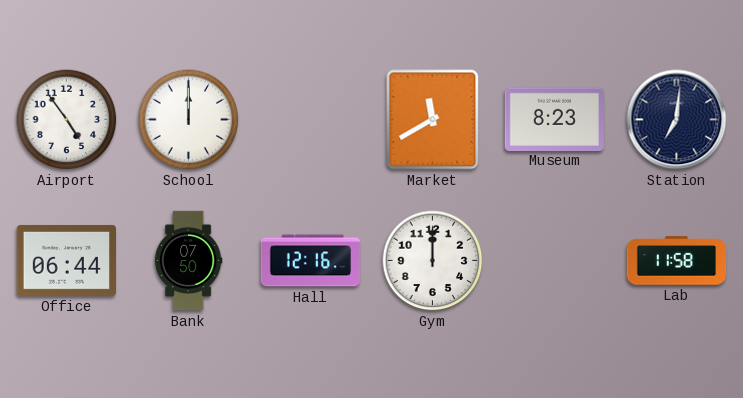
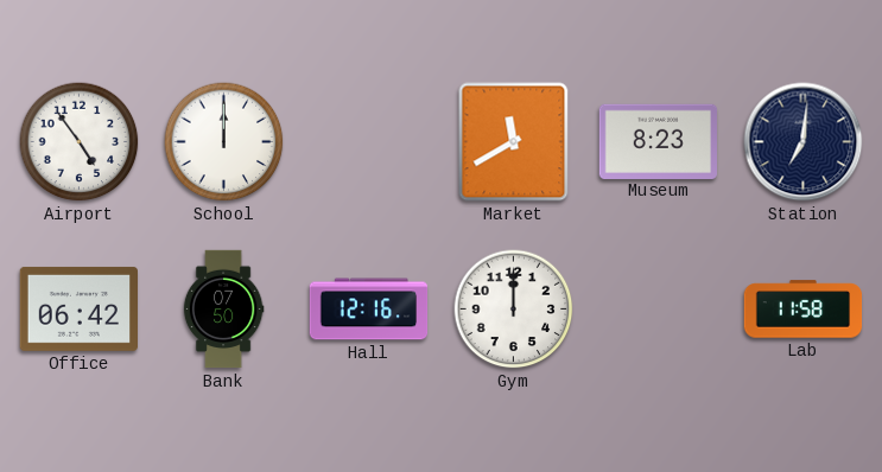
Office: 06:44 -> 06:42
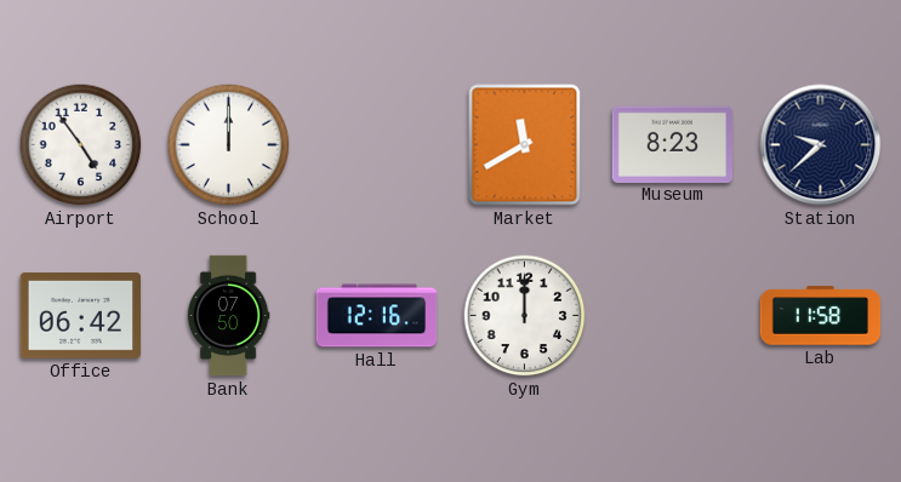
Station: 7:01 -> 9:38
